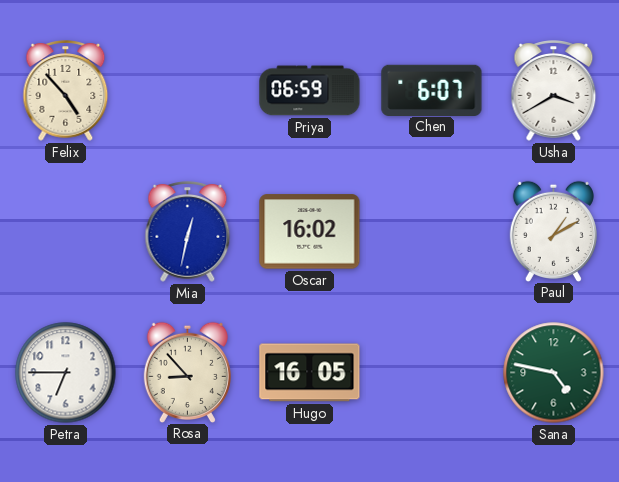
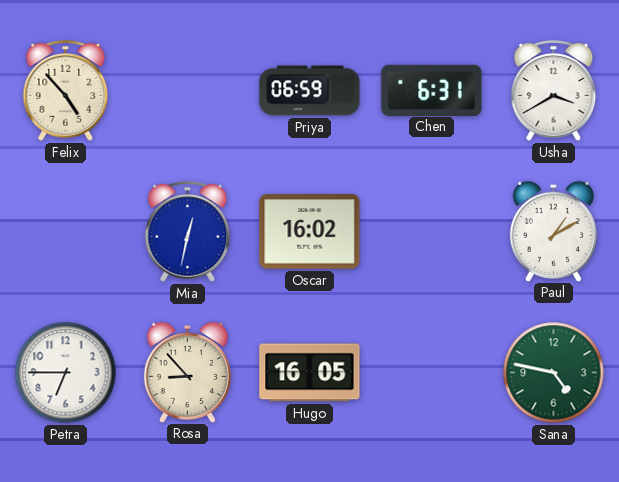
Chen: 6:07 -> 6:31
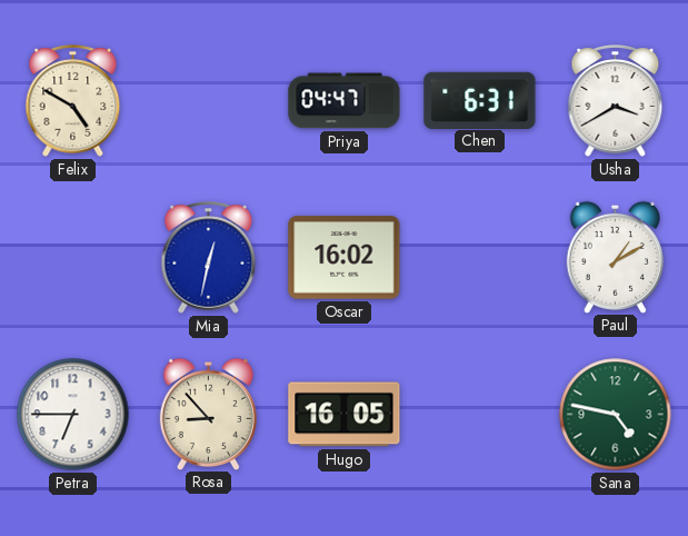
Felix: 4:53 -> 4:50
Priya: 06:59 -> 04:47
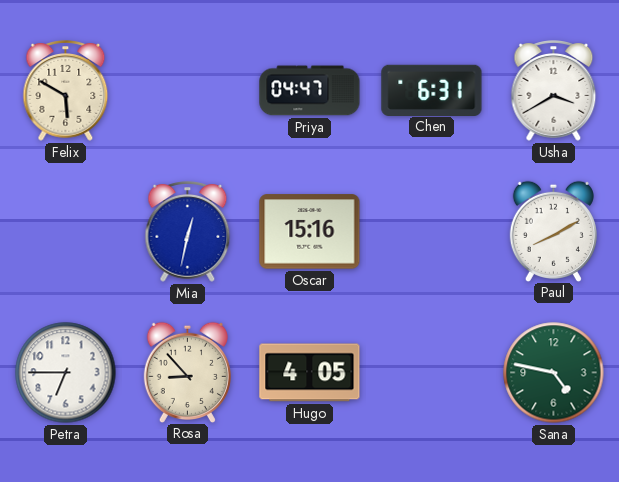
Felix: 4:50 -> 5:50
Oscar: 16:02 -> 15:16
Paul: 1:10 -> 8:10
Hugo: 16:05 -> 4:05
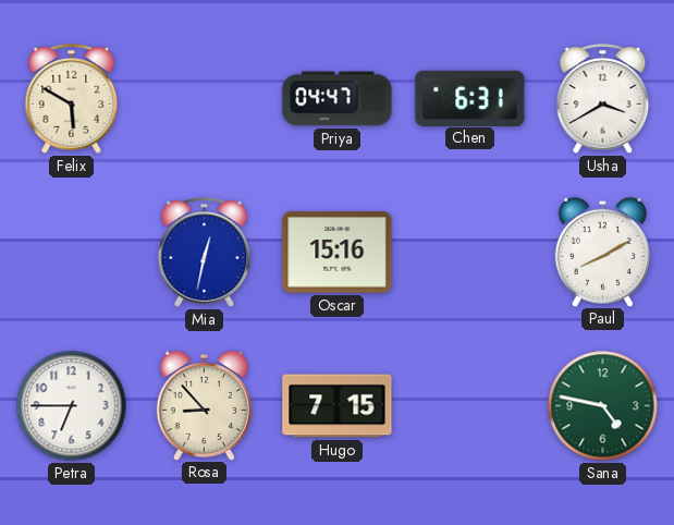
Hugo: 4:05 -> 7:15
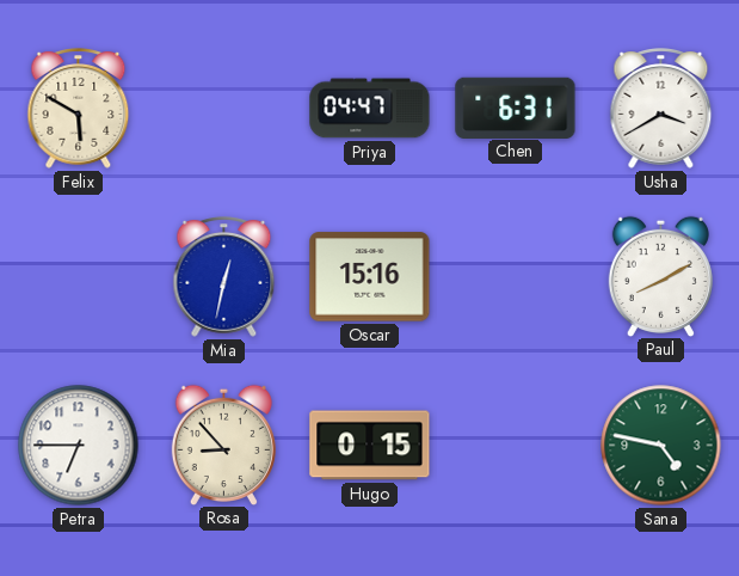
Hugo: 7:15 -> 0:15
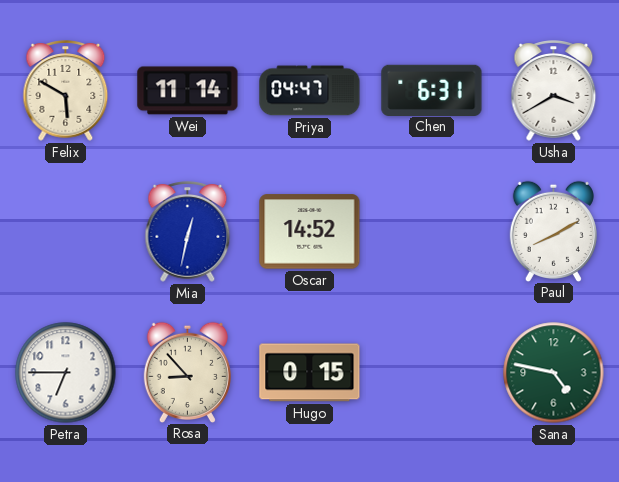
Wei: none -> 11:14
Oscar: 15:16 -> 14:52
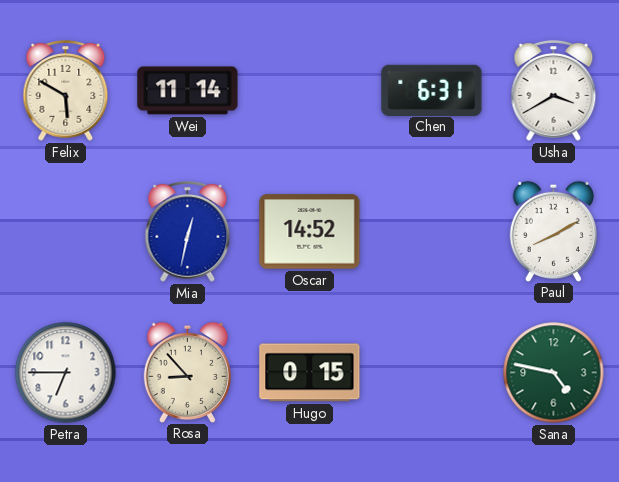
Priya: 04:47 -> none
